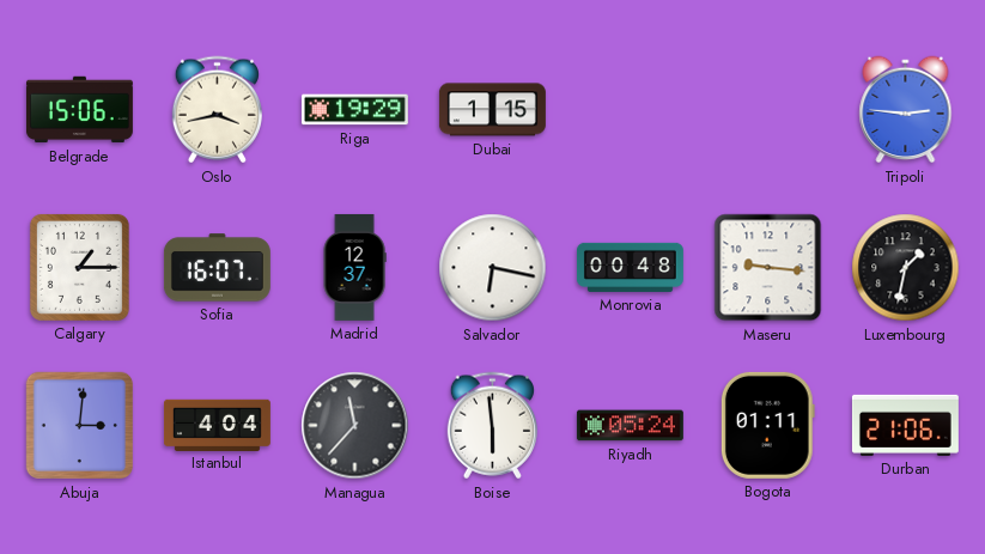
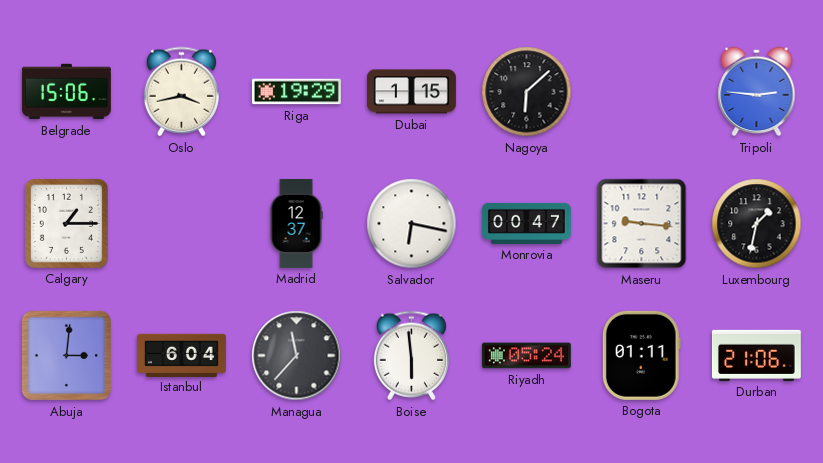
Nagoya: none -> 6:08
Sofia: 16:07 -> none
Monrovia: 00:48 -> 00:47
Istanbul: 4:04 -> 6:04
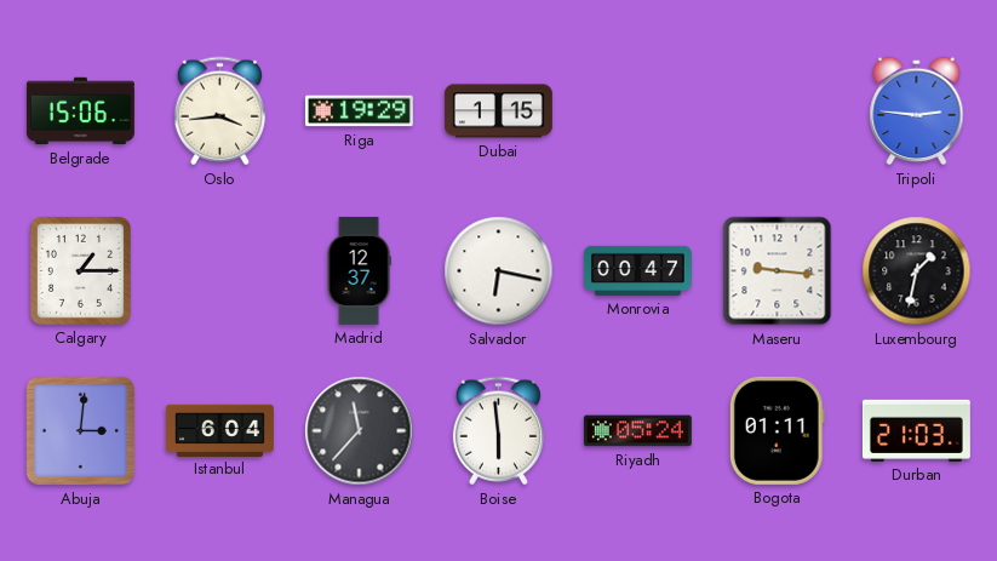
Oslo: 3:43 -> 3:44
Nagoya: 6:08 -> none
Durban: 21:06 -> 21:03
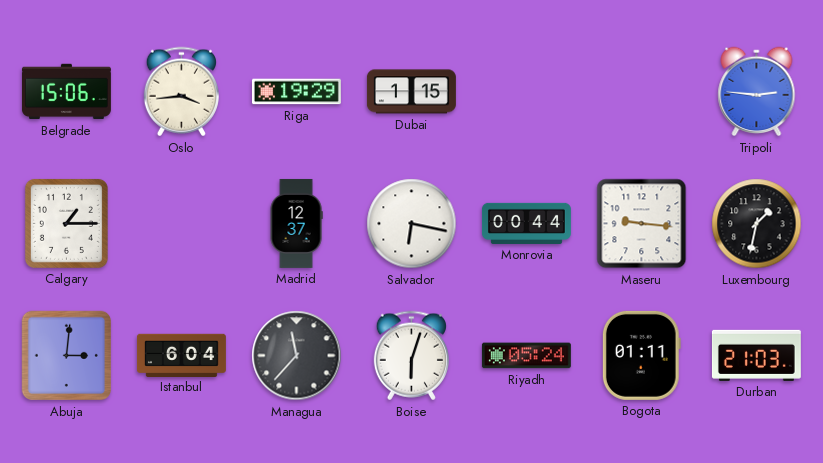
Monrovia: 00:47 -> 00:44
Boise: 5:59 -> 6:03
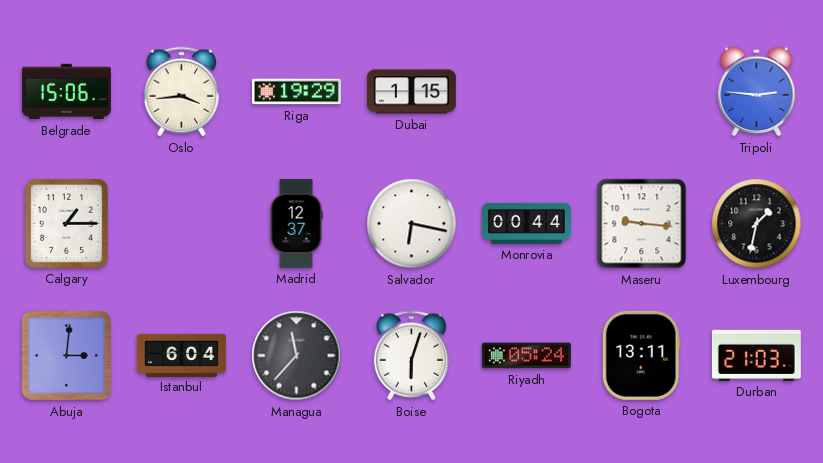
Bogota: 01:11 -> 13:11
